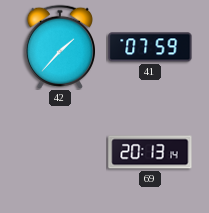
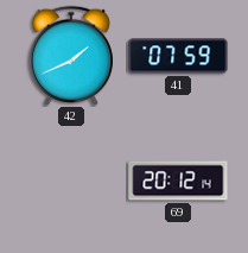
42: 1:37 -> 1:41
69: 20:13 -> 20:12
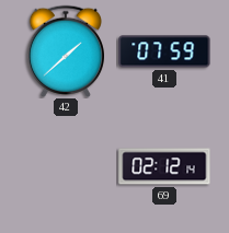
42: 1:41 -> 1:38
69: 20:12 -> 02:12
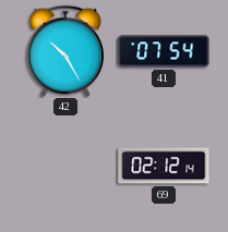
42: 1:38 -> 10:25
41: 07:59 -> 07:54
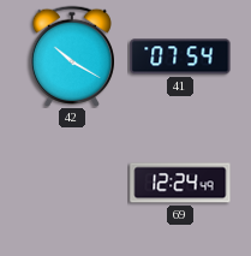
42: 10:25 -> 10:20
69: 02:12 -> 12:24
